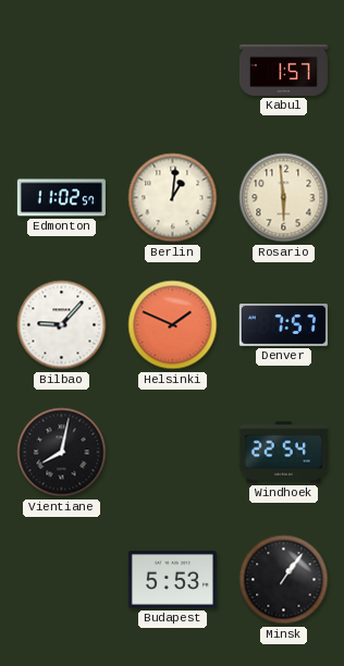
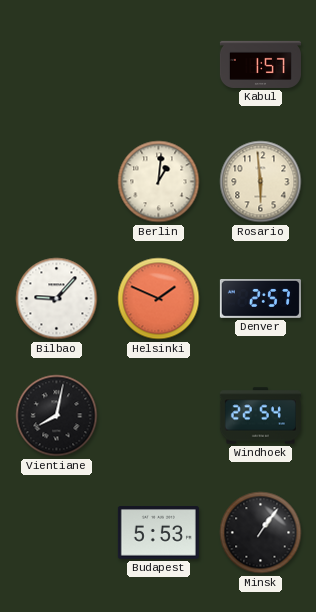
Edmonton: 11:02 -> none
Denver: 7:57 -> 2:57
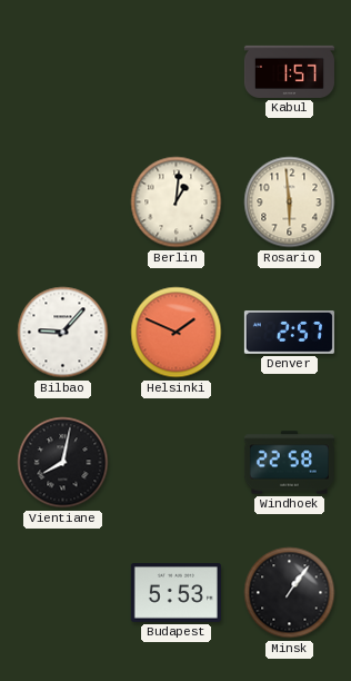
Windhoek: 22:54 -> 22:58
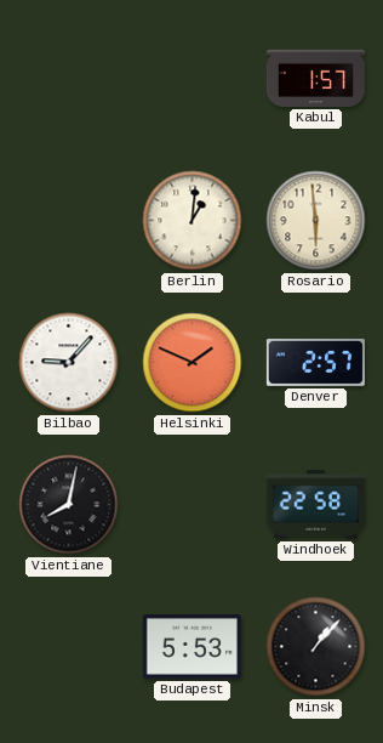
Minsk: 1:06 -> 1:07
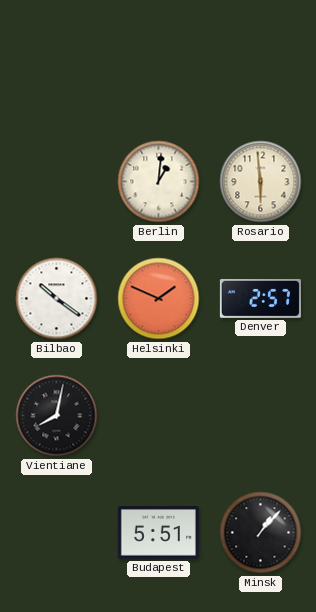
Kabul: 1:57 -> none
Bilbao: 9:07 -> 10:21
Windhoek: 22:58 -> none
Budapest: 5:53 -> 5:51
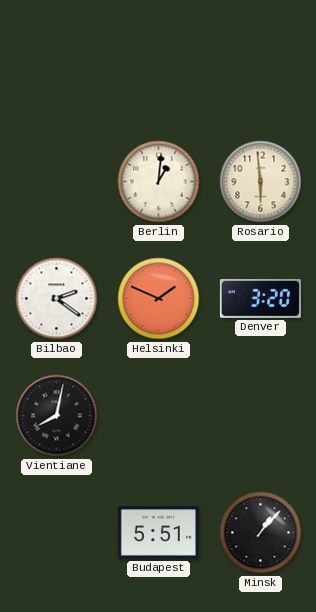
Bilbao: 10:21 -> 2:21
Denver: 2:57 -> 3:20
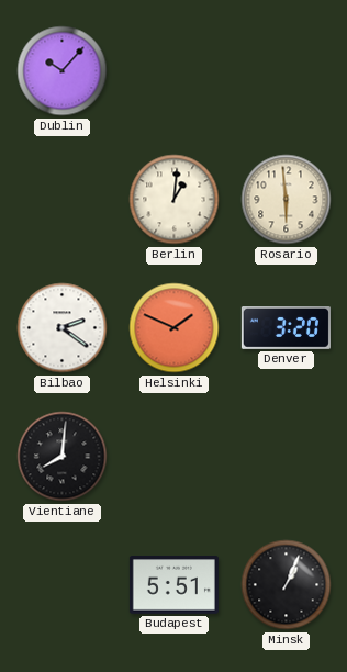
Dublin: none -> 10:07
Vientiane: 8:02 -> 8:01
Minsk: 1:07 -> 1:04
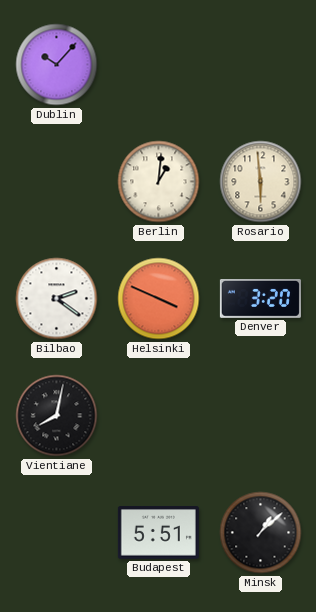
Helsinki: 1:49 -> 3:49
Vientiane: 8:01 -> 8:02
Minsk: 1:04 -> 1:08
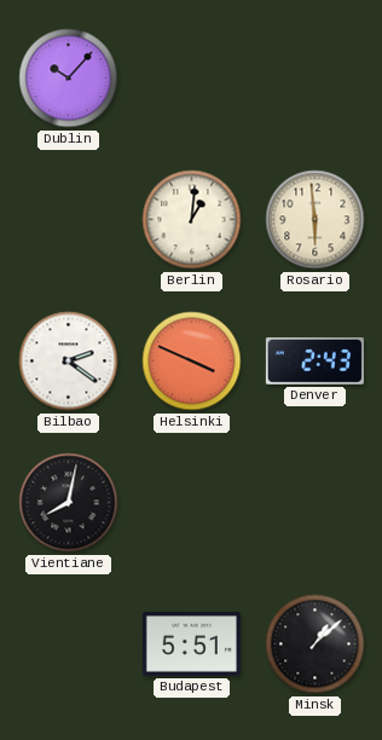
Denver: 3:20 -> 2:43
